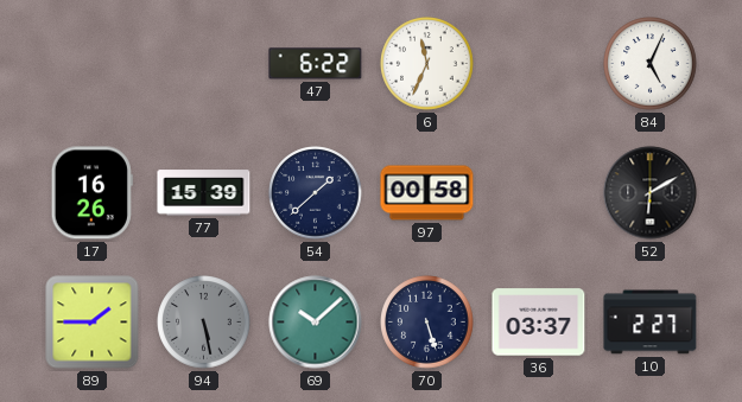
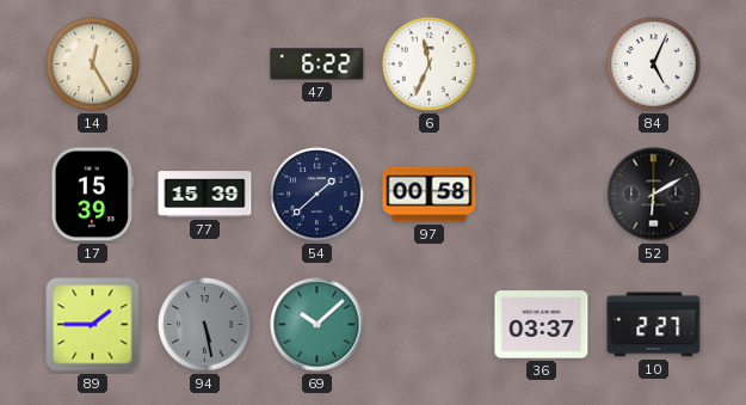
14: none -> 12:25
17: 16:26 -> 15:39
70: 5:27 -> none
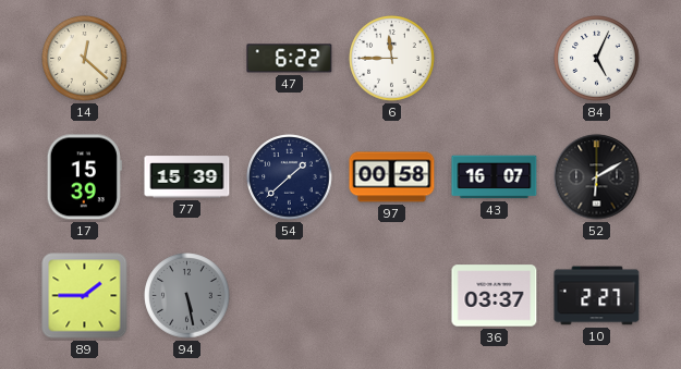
14: 12:25 -> 12:22
6: 11:34 -> 11:45
43: none -> 16:07
69: 10:08 -> none
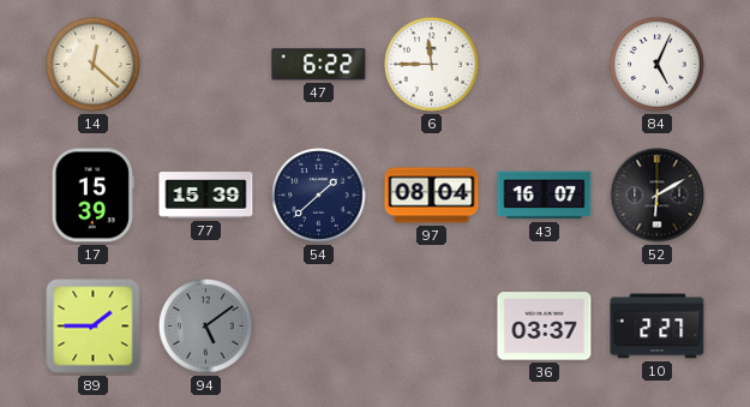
97: 00:58 -> 08:04
94: 5:28 -> 5:09
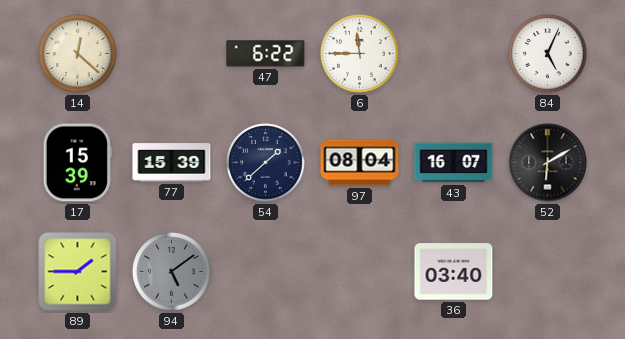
36: 03:37 -> 03:40
10: 2:27 -> none
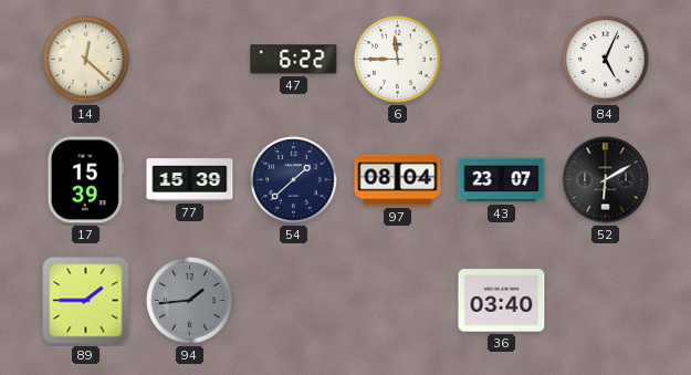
43: 16:07 -> 23:07
94: 5:09 -> 1:44
